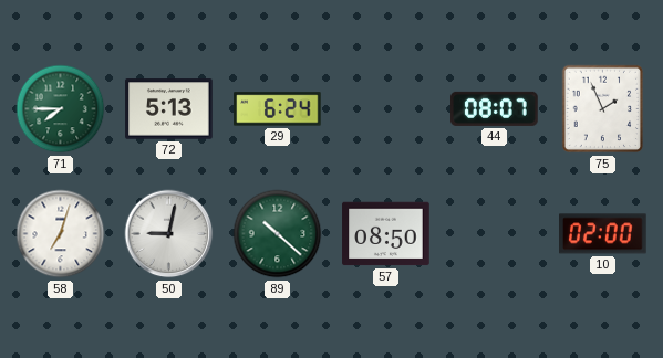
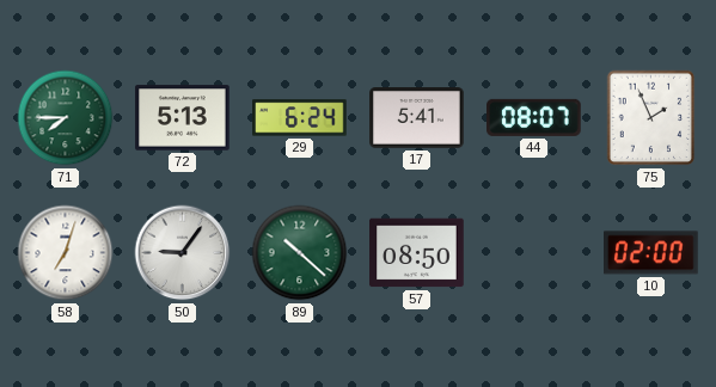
17: none -> 5:41
50: 9:02 -> 9:06
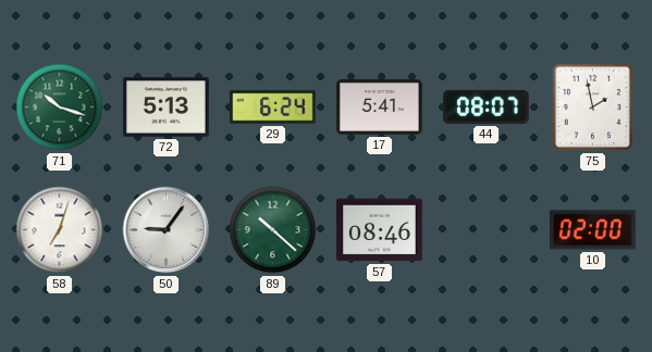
71: 7:45 -> 10:18
75: 1:56 -> 1:58
57: 08:50 -> 08:46
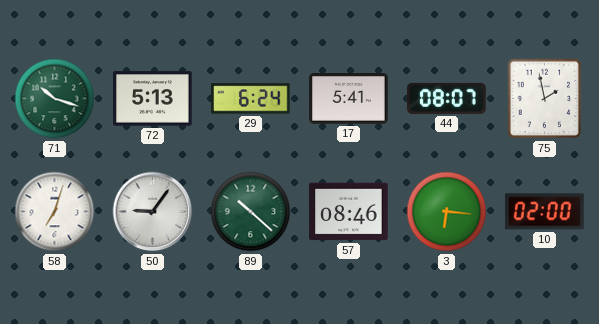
3: none -> 6:16
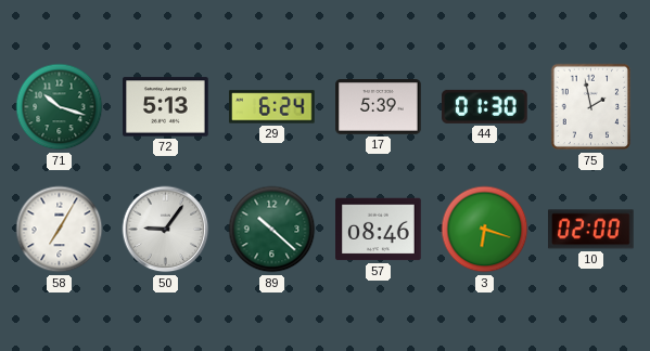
17: 5:41 -> 5:39
44: 08:07 -> 01:30
58: 7:03 -> 7:05
3: 6:16 -> 6:18
